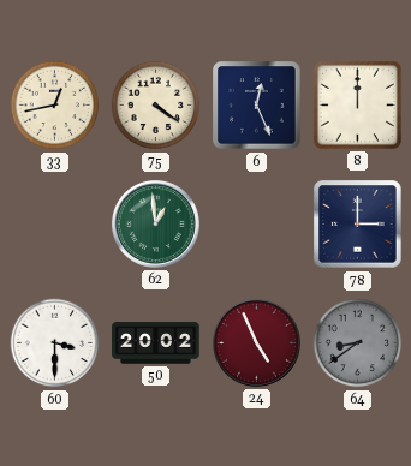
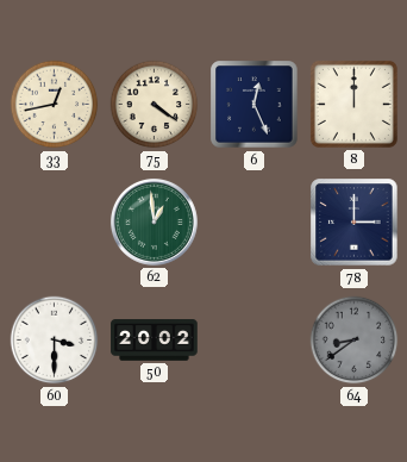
24: 4:56 -> none
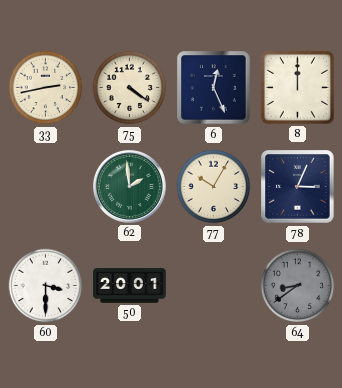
33: 12:43 -> 2:43
62: 12:59 -> 1:59
77: none -> 10:05
78: 3:00 -> 3:04
50: 20:02 -> 20:01
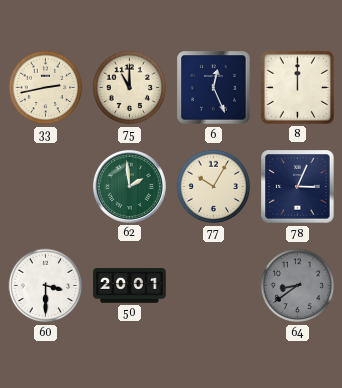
75: 4:21 -> 11:00
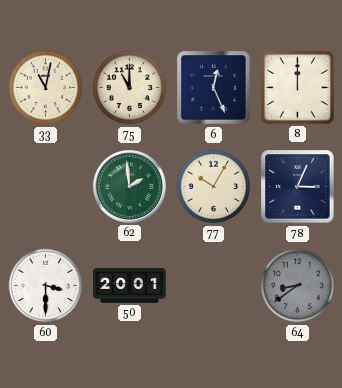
33: 2:43 -> 11:02
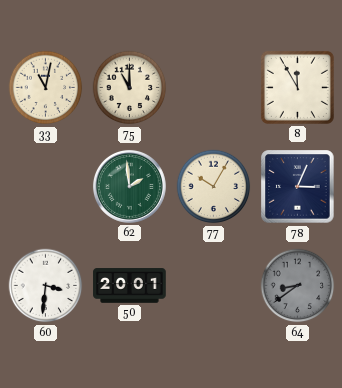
6: 12:26 -> none
8: 12:00 -> 11:55
60: 3:30 -> 3:31
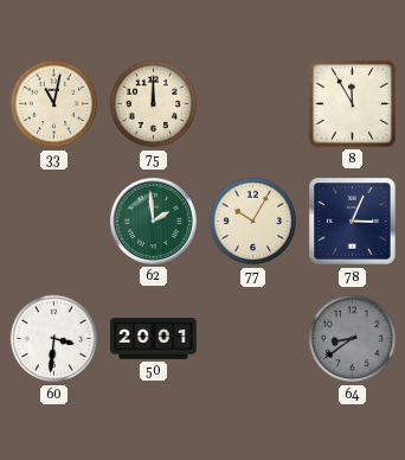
75: 11:00 -> 12:00
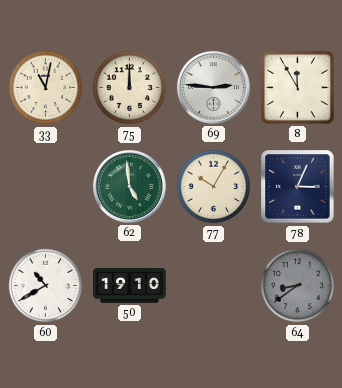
69: none -> 2:46
62: 1:59 -> 4:59
60: 3:31 -> 10:40
50: 20:01 -> 19:10
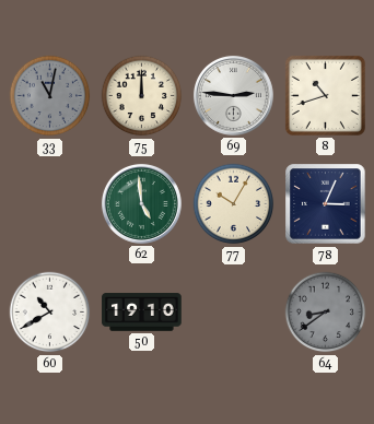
33 dial: cream -> grey
8: 11:55 -> 10:42
